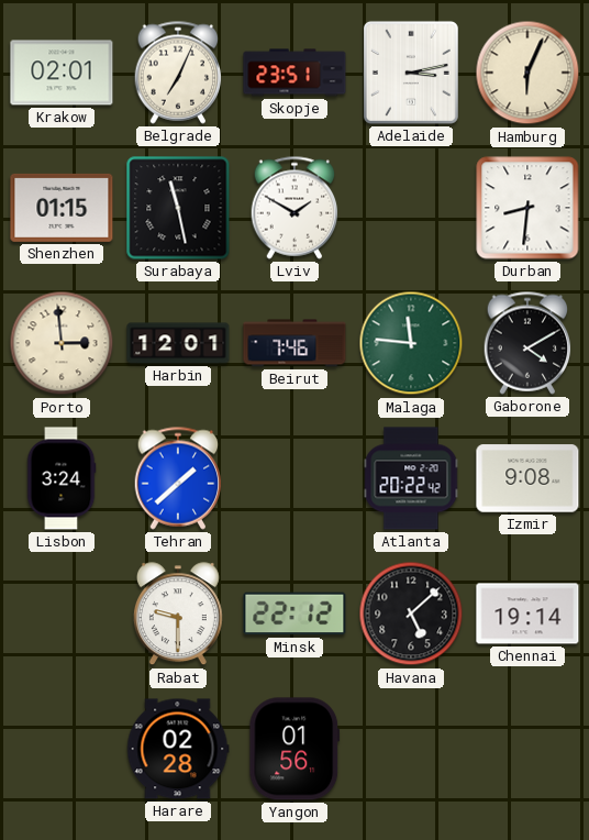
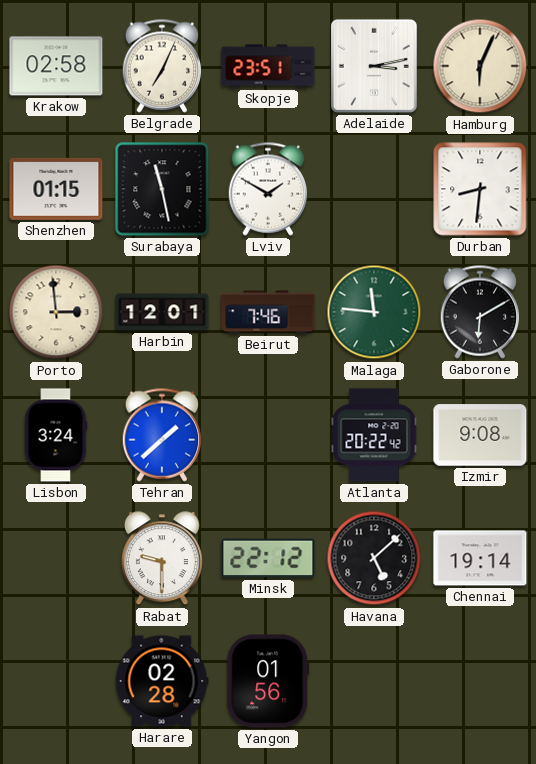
Krakow: 02:01 -> 02:58
Gaborone: 4:10 -> 6:10
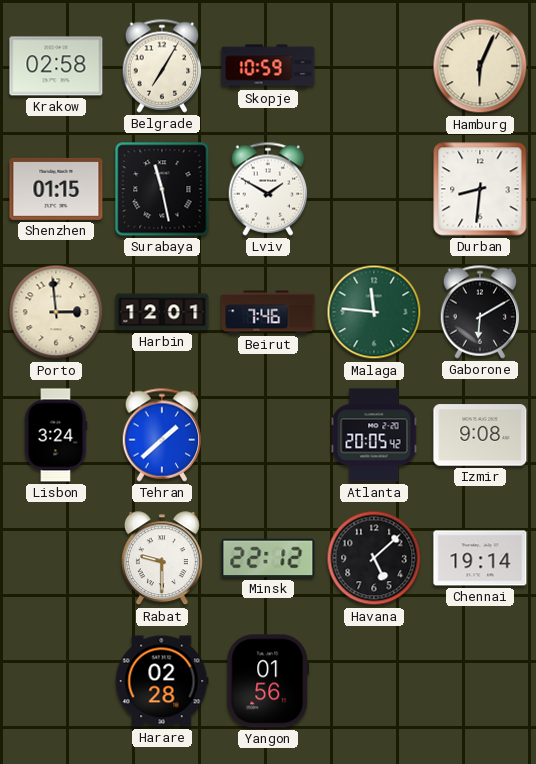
Belgrade: 7:04 -> 7:05
Skopje: 23:51 -> 10:59
Adelaide: 3:13 -> none
Atlanta: 20:22 -> 20:05
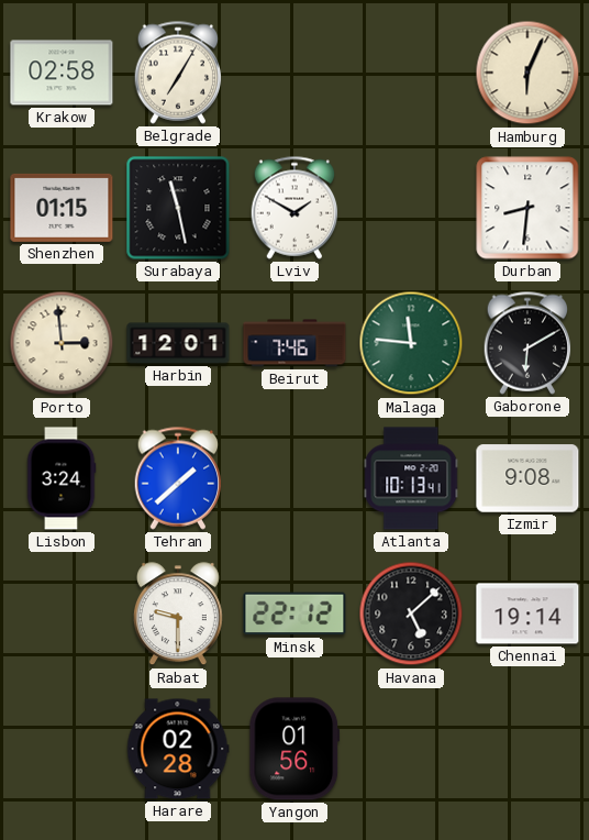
Skopje: 10:59 -> none
Atlanta: 20:05 -> 10:13
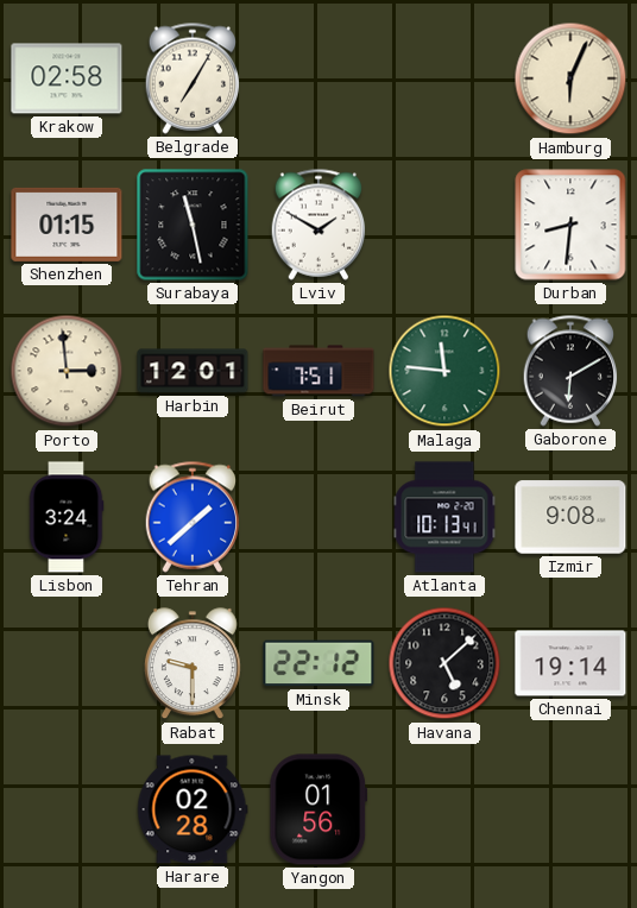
Beirut: 7:46 -> 7:51
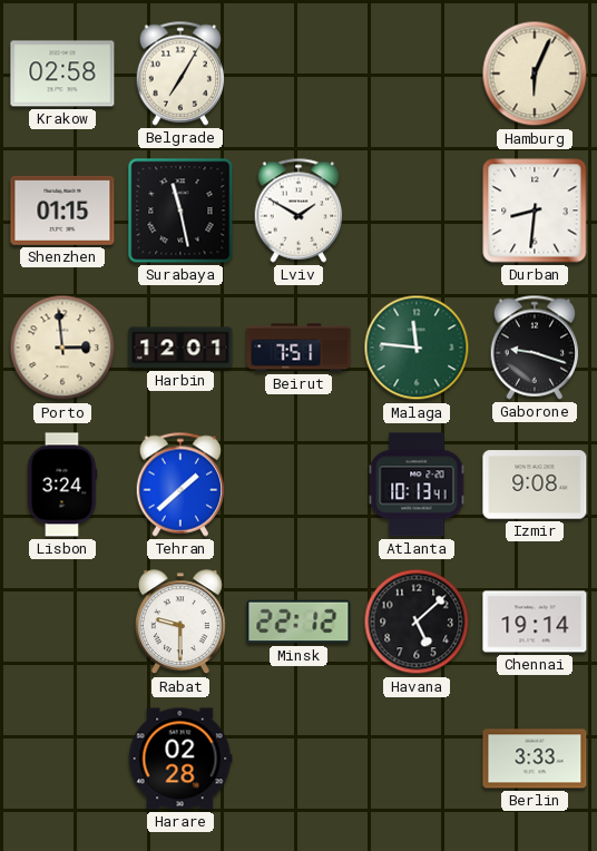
Gaborone: 6:10 -> 9:18
Yangon: 01:56 -> none
Berlin: none -> 3:33
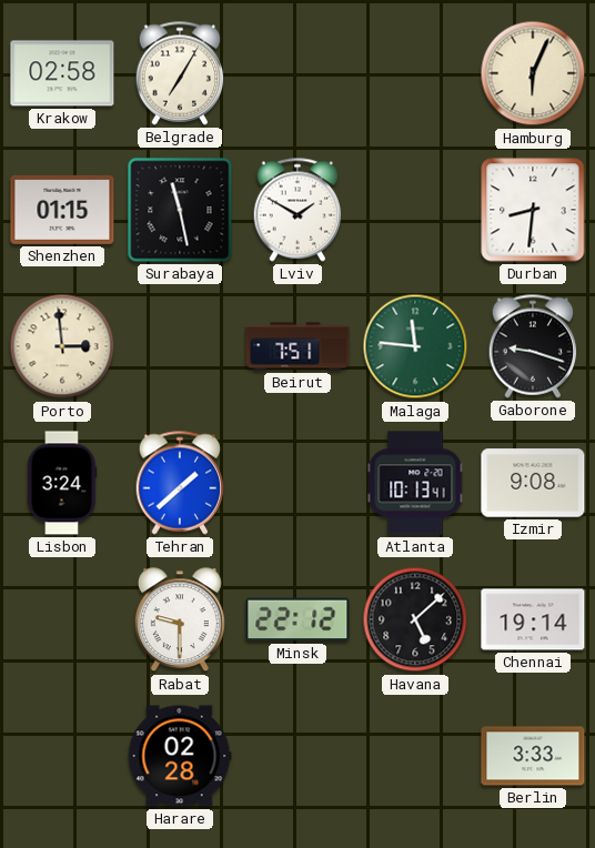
Harbin: 12:01 -> none
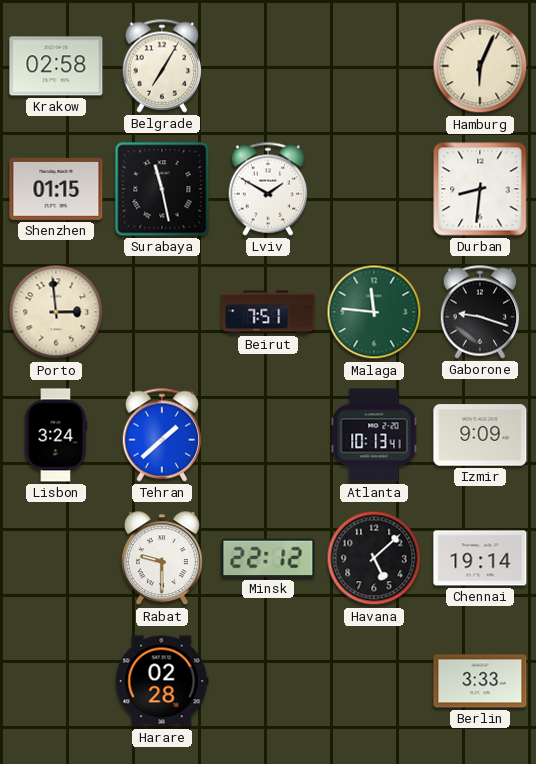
Izmir: 9:08 -> 9:09
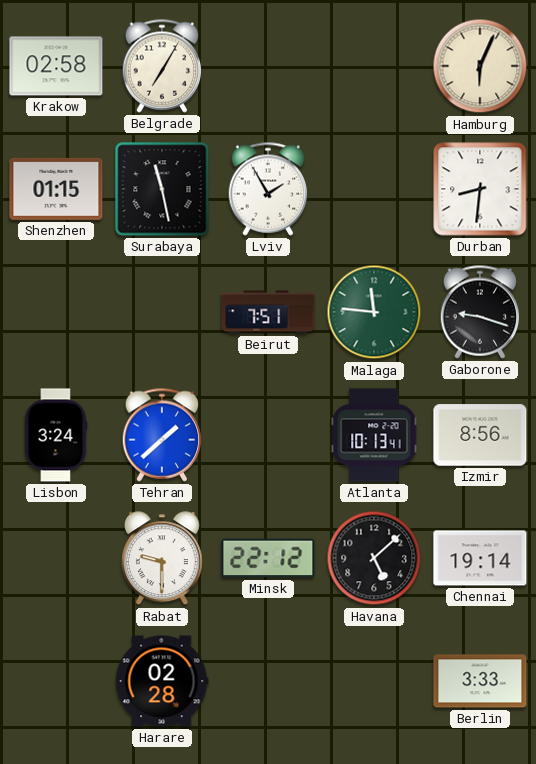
Lviv: 1:50 -> 1:55
Porto: 2:59 -> none
Izmir: 9:09 -> 8:56
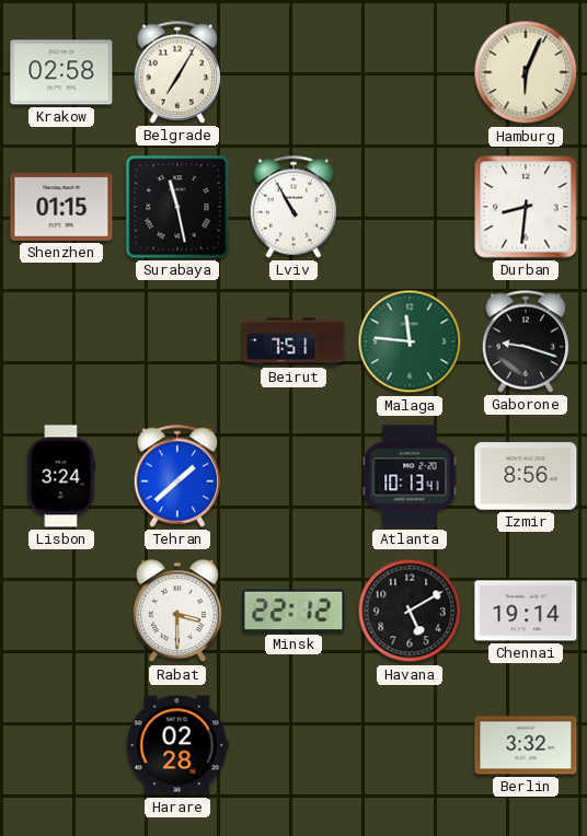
Lviv: 1:55 -> 10:55
Rabat: 9:30 -> 3:30
Havana: 5:08 -> 5:10
Berlin: 3:33 -> 3:32
